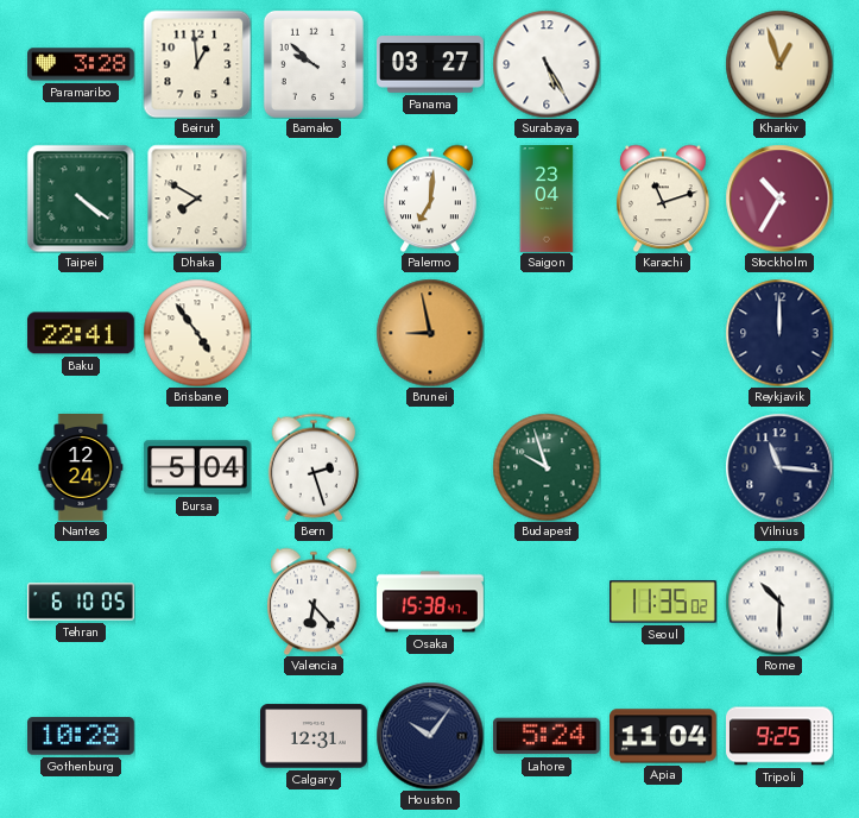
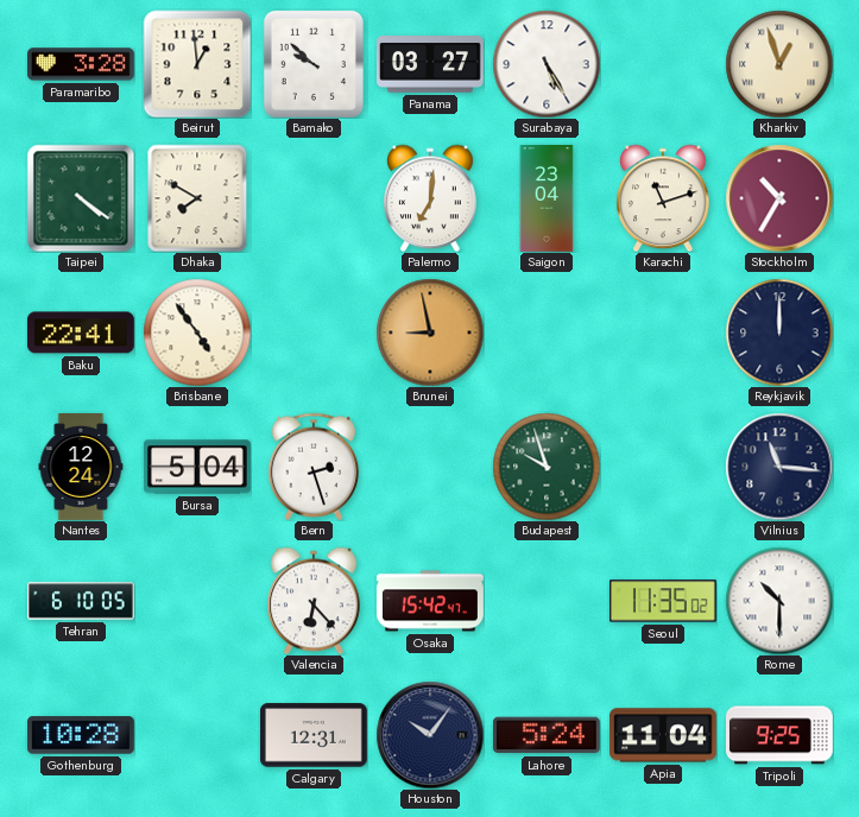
Osaka: 15:38 -> 15:42
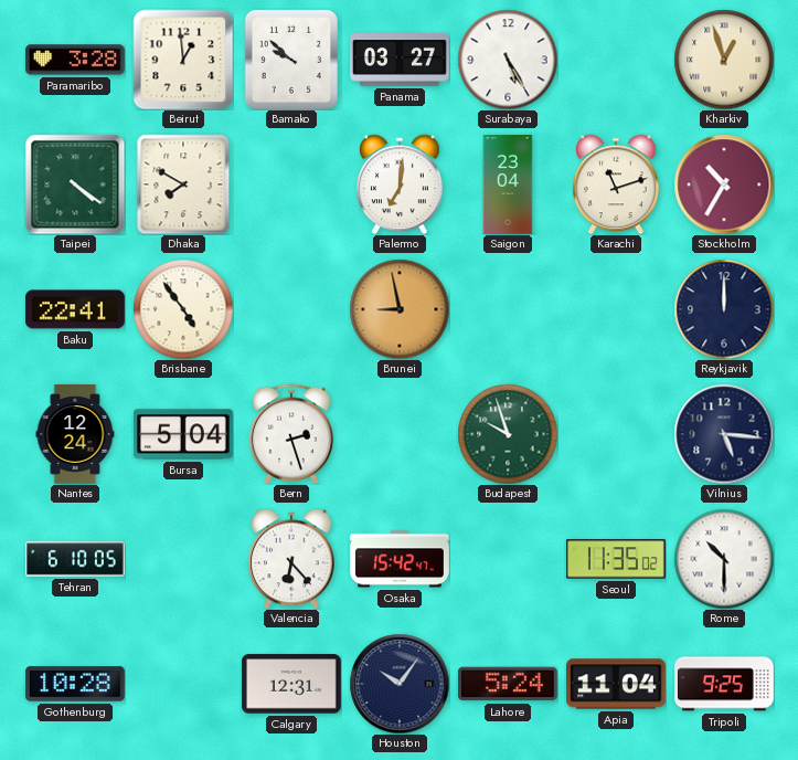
Vilnius: 11:16 -> 5:16
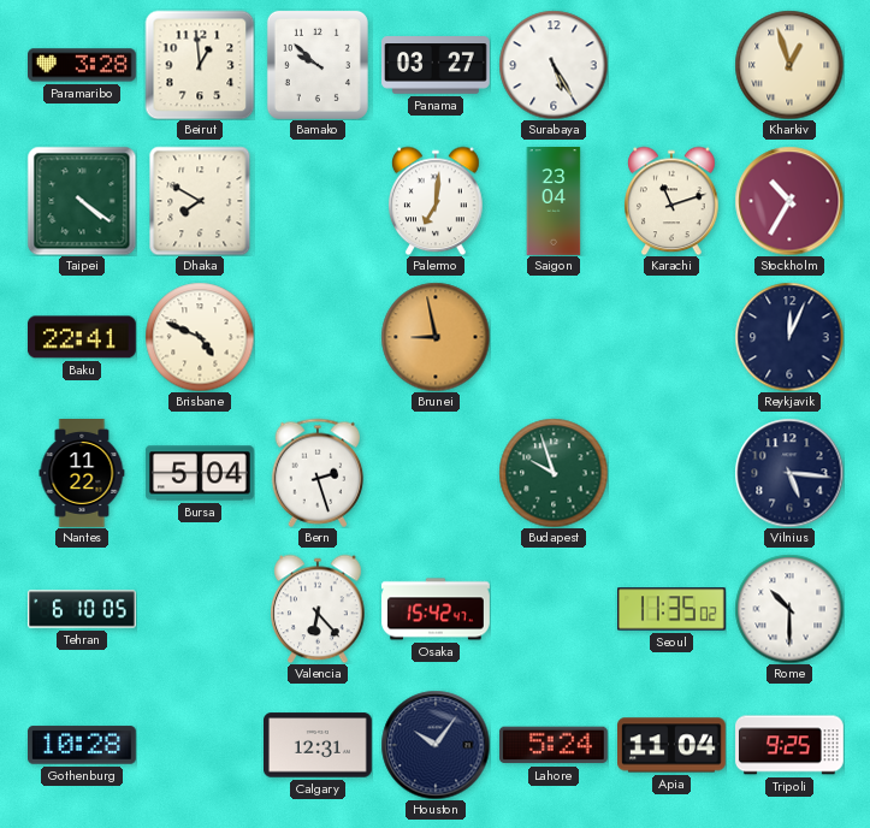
Brisbane: 4:54 -> 4:49
Reykjavik: 12:00 -> 12:04
Nantes: 12:24 -> 11:22
